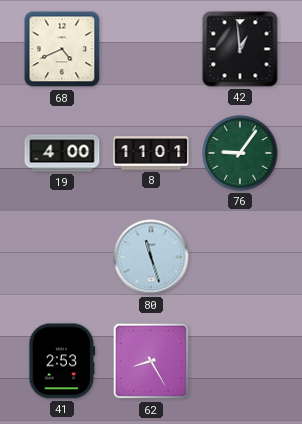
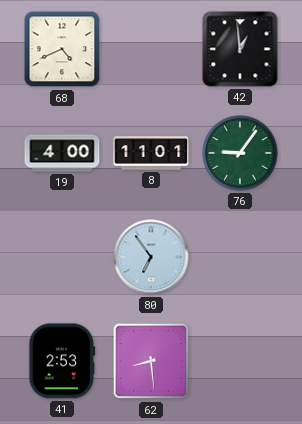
80: 11:27 -> 6:54
62: 8:25 -> 8:29
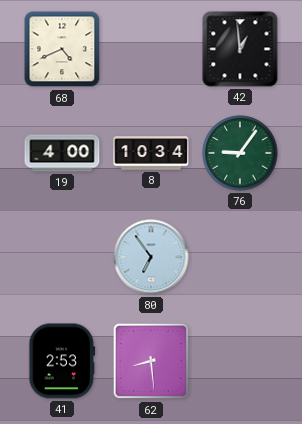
8: 11:01 -> 10:34
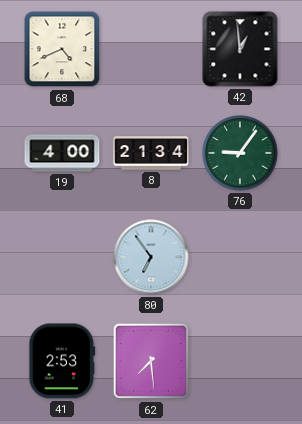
8: 10:34 -> 21:34
62: 8:29 -> 7:29
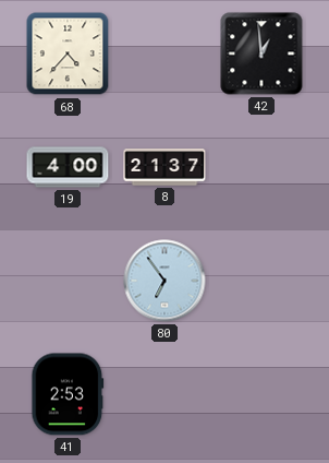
68: 4:41 -> 4:37
8: 21:34 -> 21:37
76: 9:06 -> none
62: 7:29 -> none
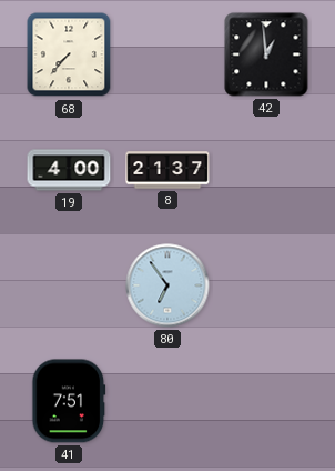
68: 4:37 -> 7:37
41: 2:53 -> 7:51
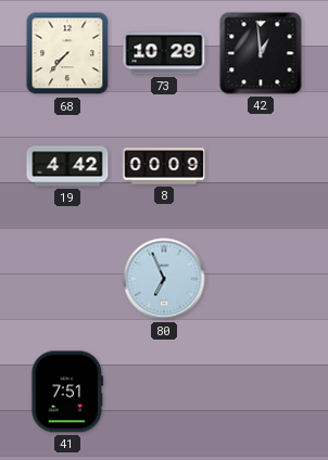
73: none -> 10:29
19: 4:00 -> 4:42
8: 21:37 -> 00:09
80: 6:54 -> 6:56
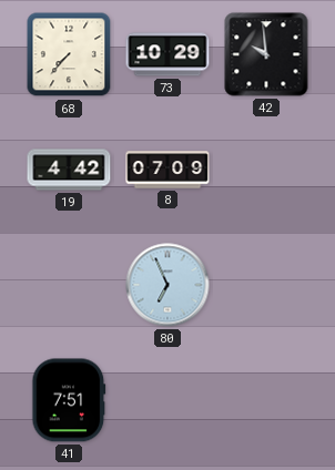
42: 12:59 -> 9:59
8: 00:09 -> 07:09
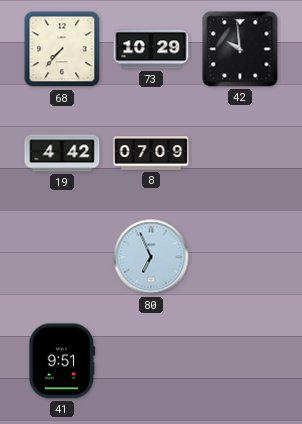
41: 7:51 -> 9:51
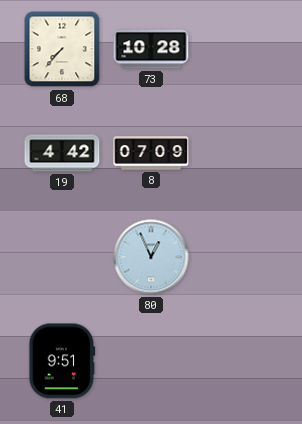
73: 10:29 -> 10:28
42: 9:59 -> none
80: 6:56 -> 12:56
